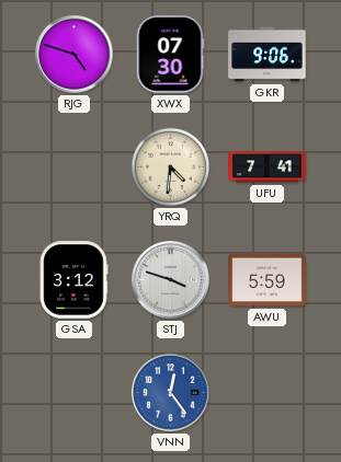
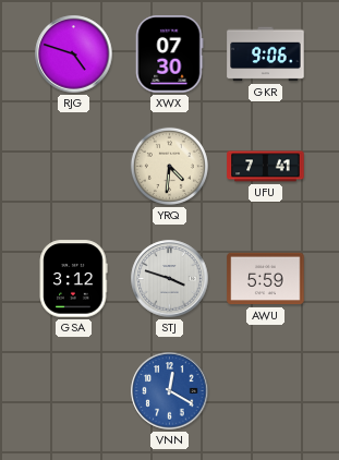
VNN: 12:24 -> 12:20
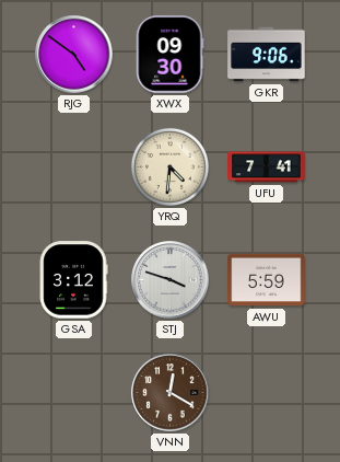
RJG: 4:48 -> 4:51
XWX: 07:30 -> 09:30
VNN dial: blue -> brown
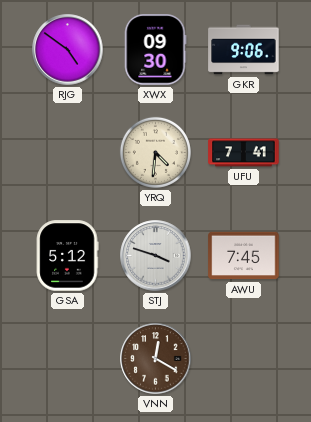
GSA: 3:12 -> 5:12
AWU: 5:59 -> 7:45
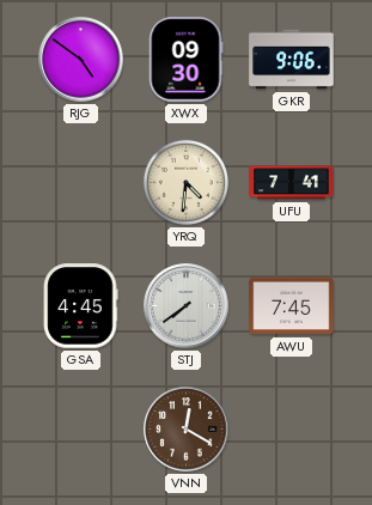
GSA: 5:12 -> 4:45
STJ: 3:48 -> 7:39
